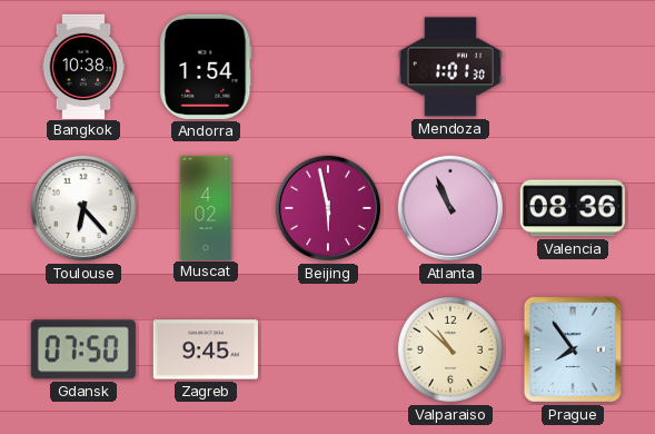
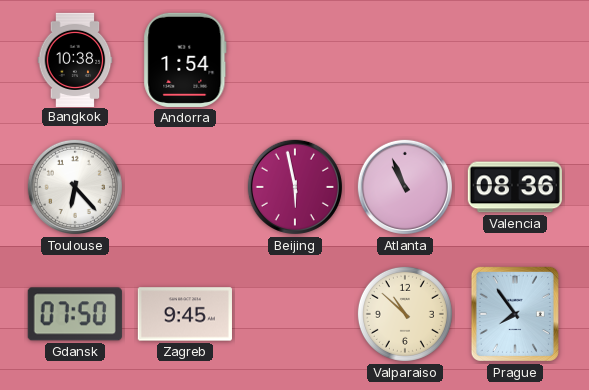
Mendoza: 1:01 -> none
Muscat: 4:02 -> none
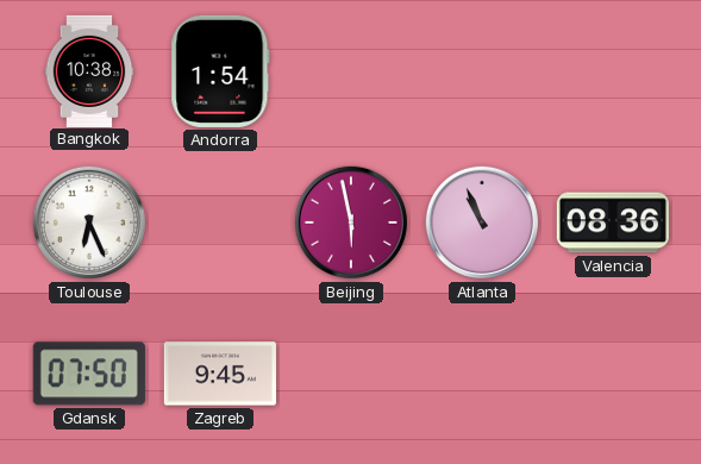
Toulouse: 6:23 -> 6:26
Valparaiso: 10:52 -> none
Prague: 7:54 -> none
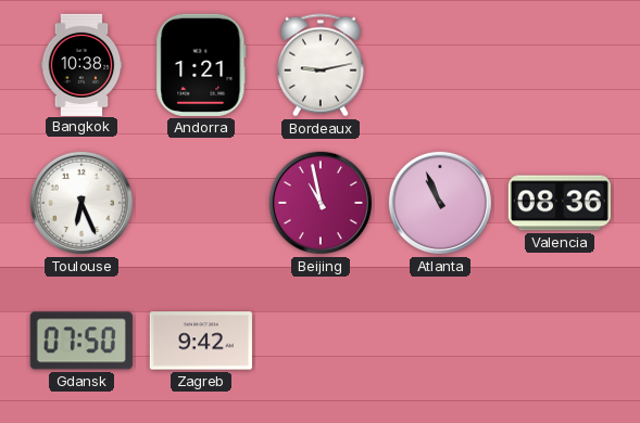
Andorra: 1:54 -> 1:21
Bordeaux: none -> 9:13
Beijing: 5:58 -> 10:58
Zagreb: 9:45 -> 9:42
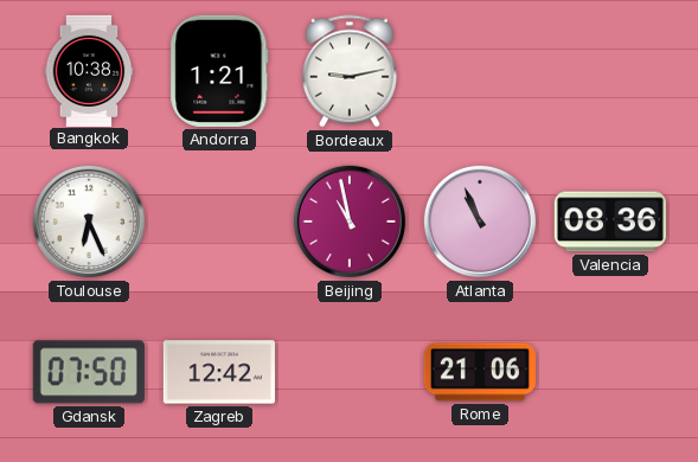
Zagreb: 9:42 -> 12:42
Rome: none -> 21:06
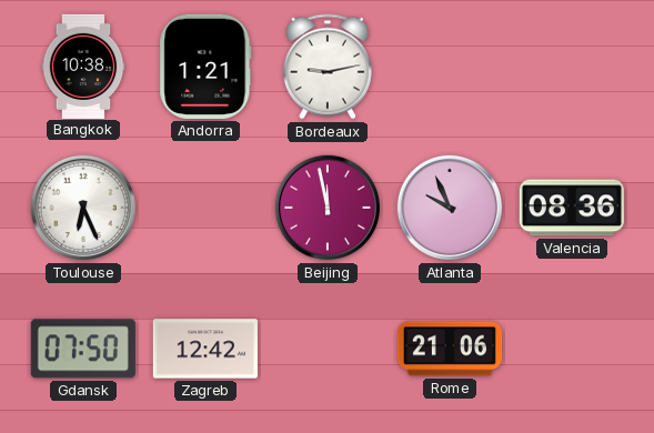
Beijing: 10:58 -> 11:58
Atlanta: 10:56 -> 9:56
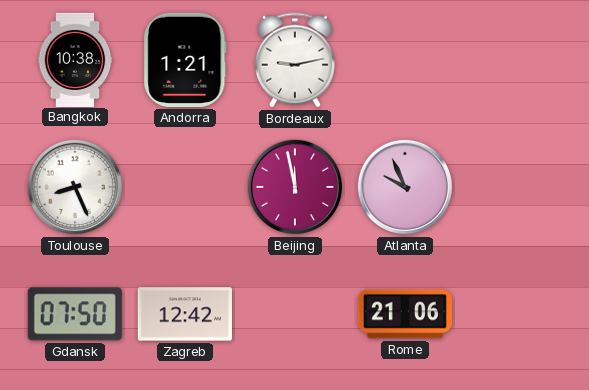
Toulouse: 6:26 -> 8:26
Valencia: 08:36 -> none
